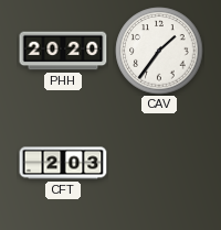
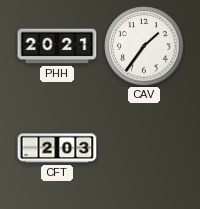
PHH: 20:20 -> 20:21
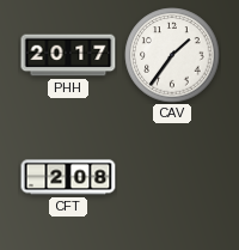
PHH: 20:21 -> 20:17
CFT: 2:03 -> 2:08
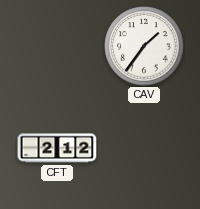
PHH: 20:17 -> none
CFT: 2:08 -> 2:12
